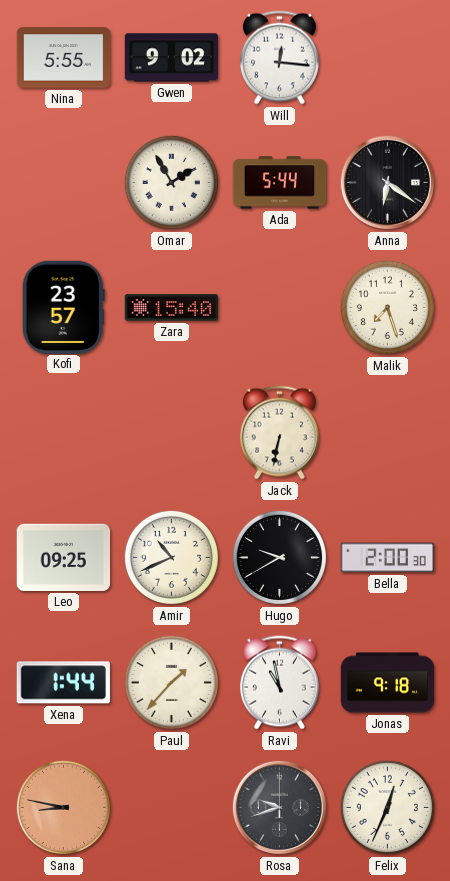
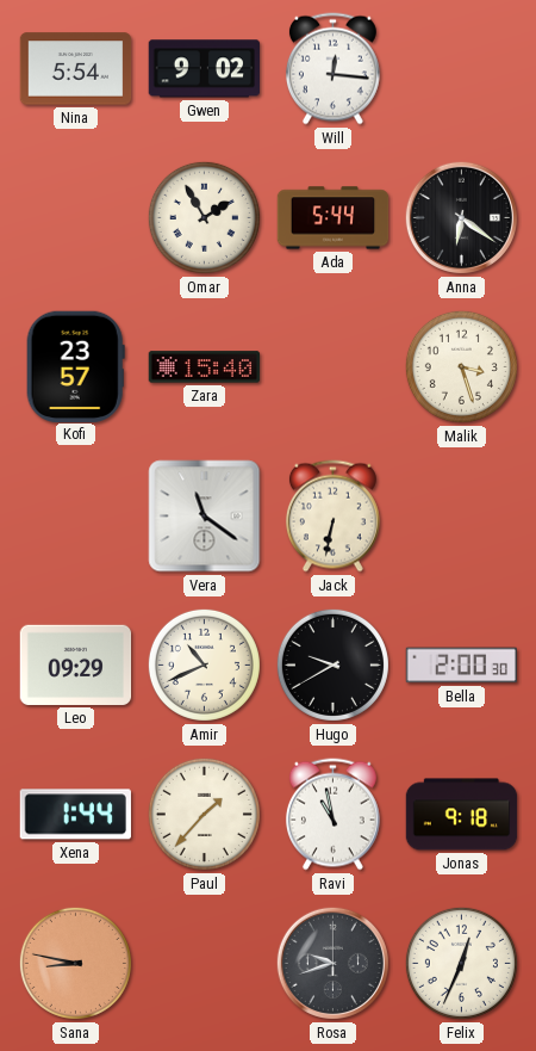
Nina: 5:55 -> 5:54
Malik: 7:27 -> 3:27
Vera: none -> 11:21
Leo: 09:25 -> 09:29
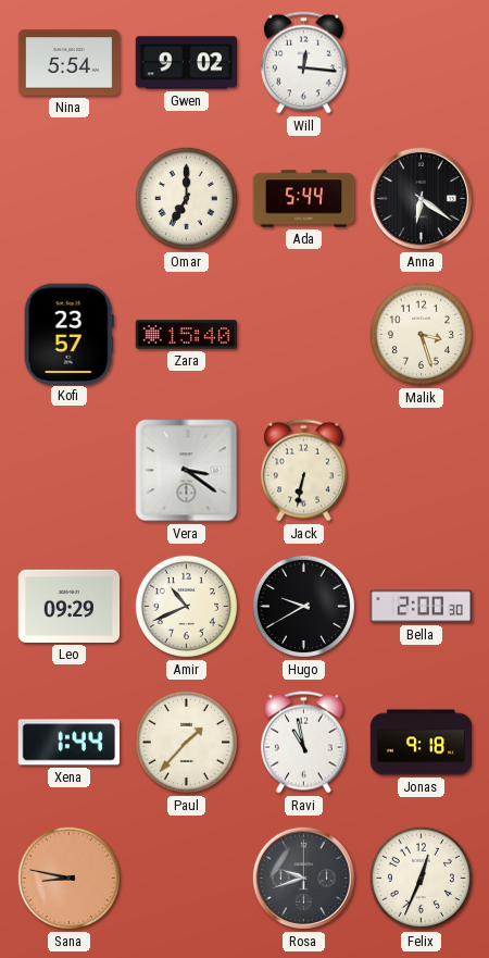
Omar: 1:55 -> 7:00
Vera: 11:21 -> 3:21
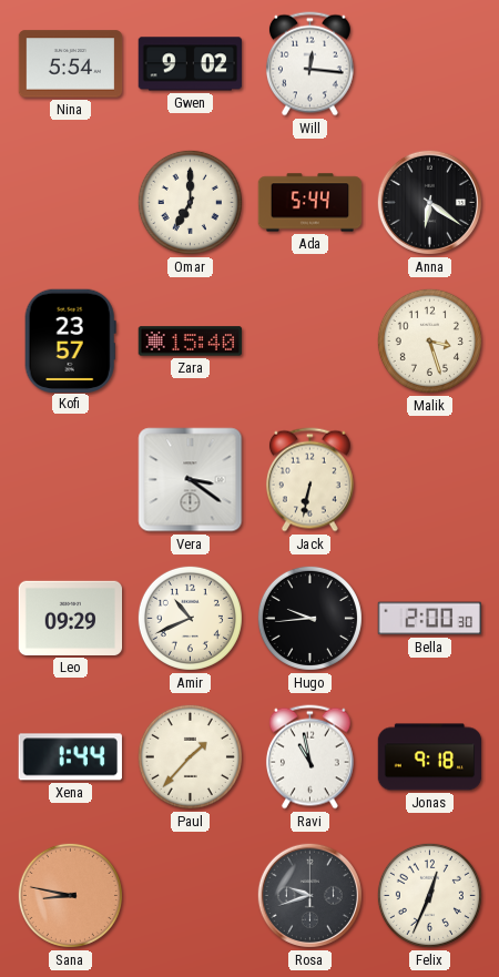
Hugo: 9:40 -> 9:44
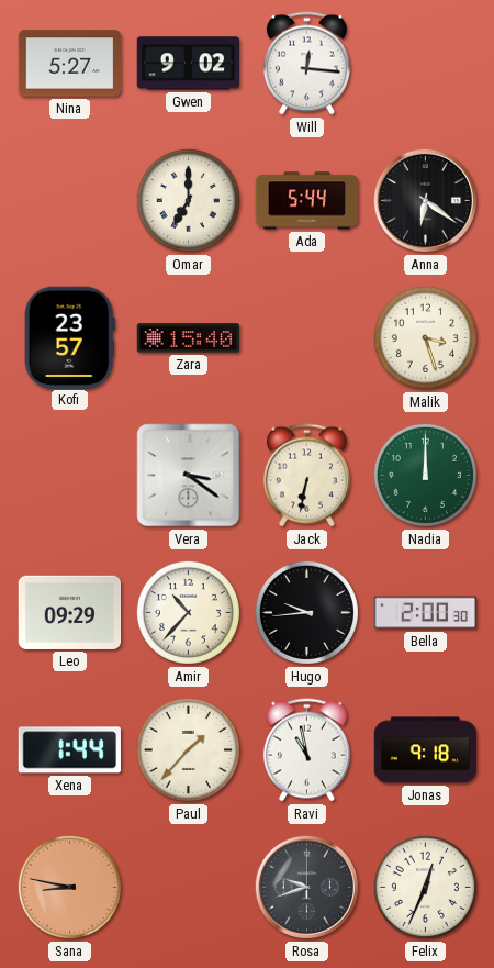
Nina: 5:54 -> 5:27
Nadia: none -> 12:00
Amir: 10:41 -> 10:37
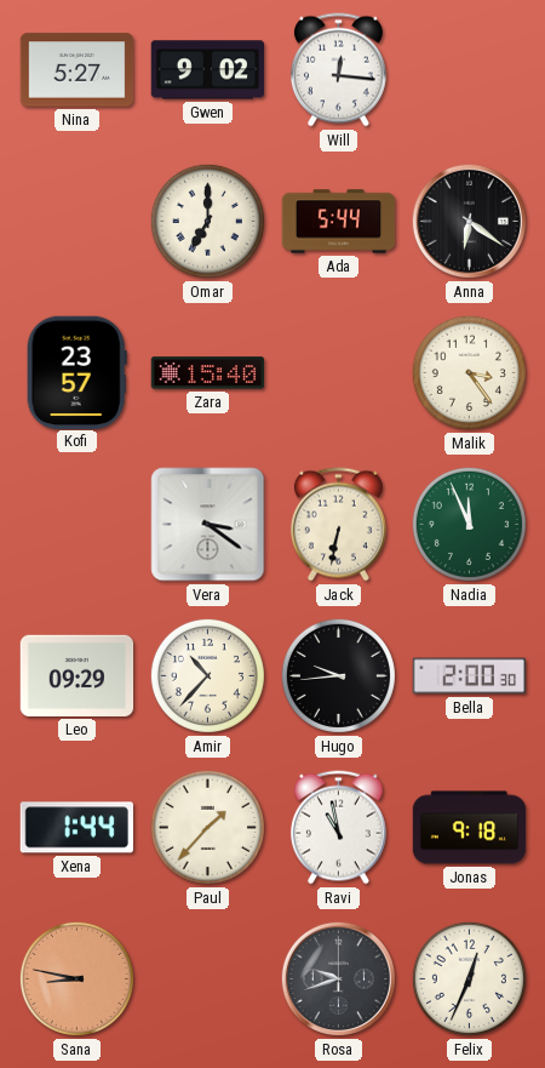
Malik: 3:27 -> 3:24
Nadia: 12:00 -> 11:56
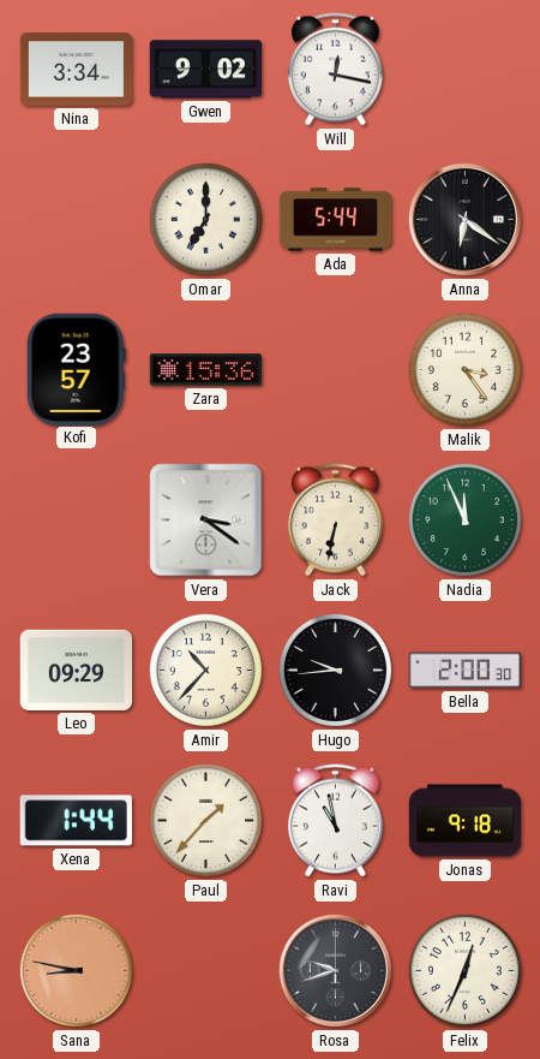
Nina: 5:27 -> 3:34
Will: 12:16 -> 12:17
Zara: 15:40 -> 15:36
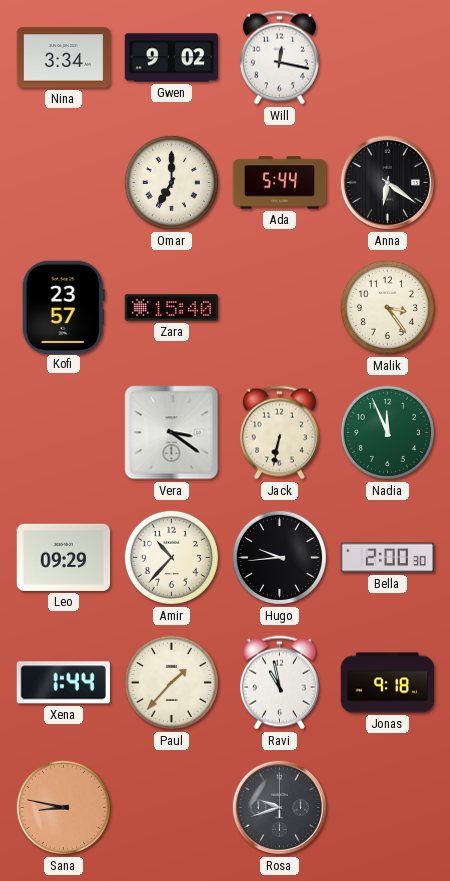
Zara: 15:36 -> 15:40
Felix: 12:34 -> none
